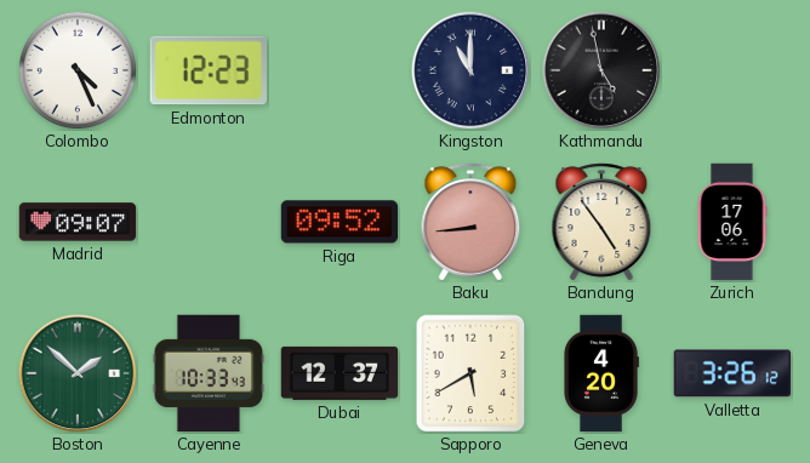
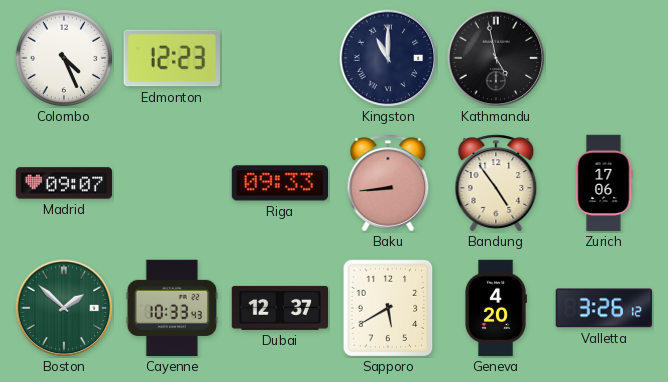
Riga: 09:52 -> 09:33
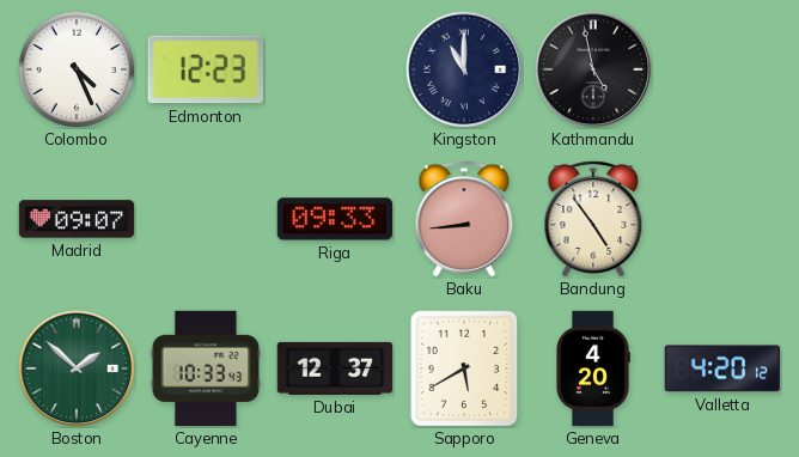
Zurich: 17:06 -> none
Valletta: 3:26 -> 4:20
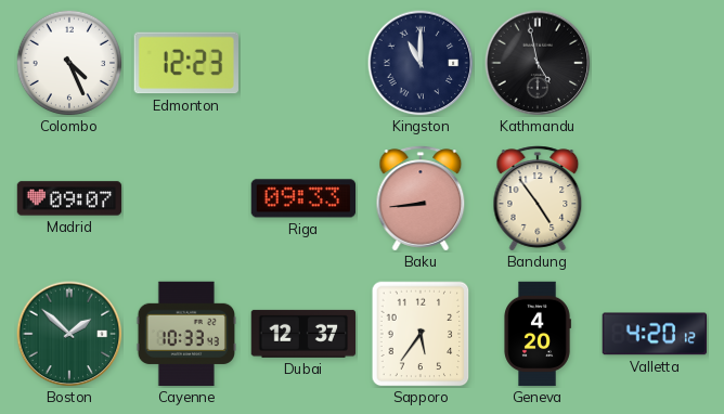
Sapporo: 5:40 -> 5:36
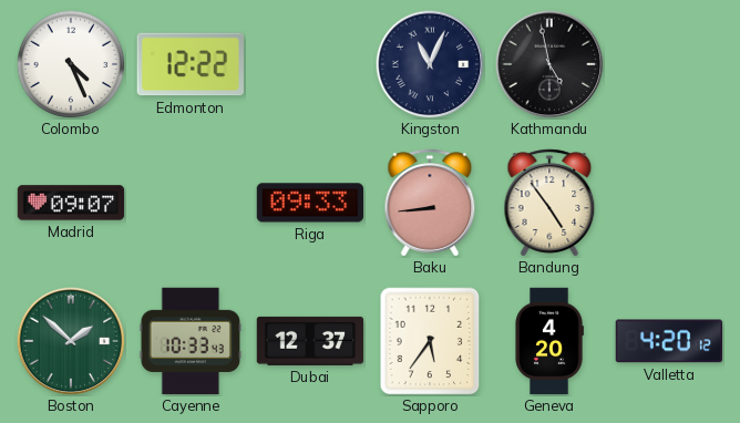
Edmonton: 12:23 -> 12:22
Kingston: 11:00 -> 11:04
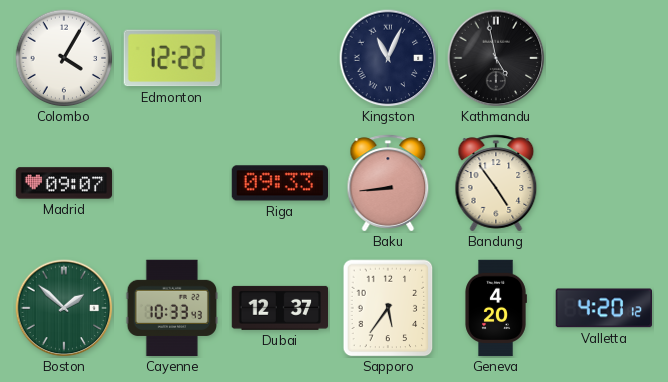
Colombo: 4:26 -> 4:05
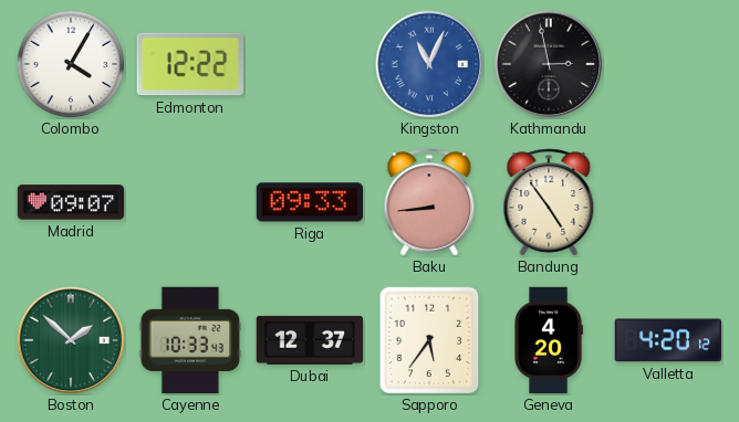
Kingston dial: navy -> blue
Kathmandu: 4:58 -> 2:58
